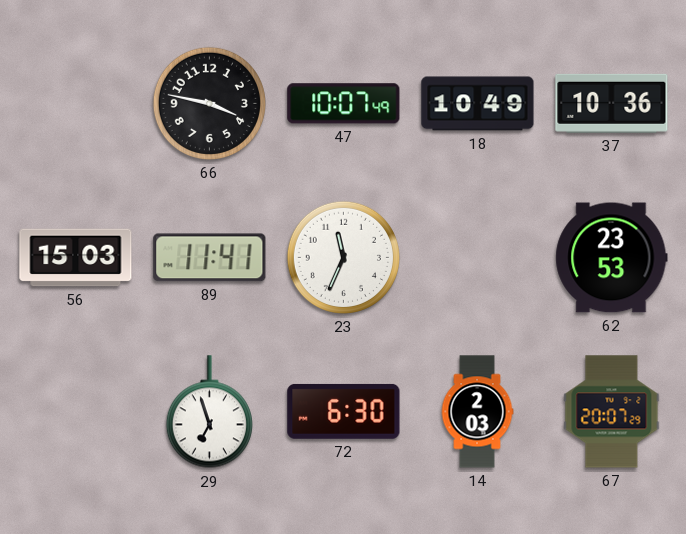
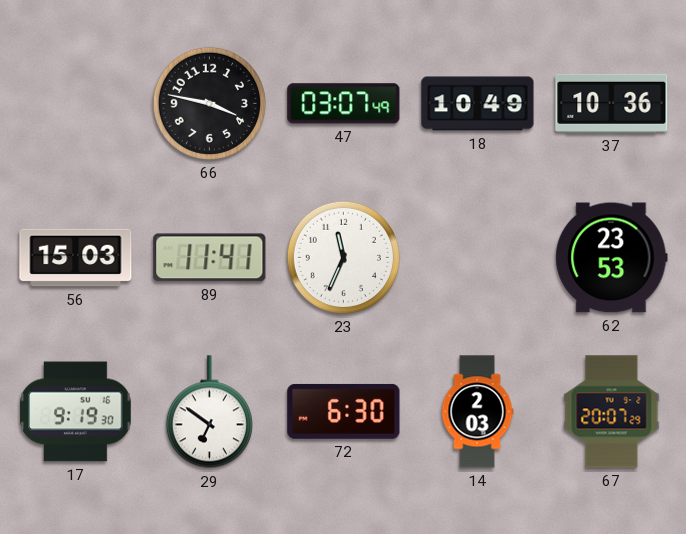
47: 10:07 -> 03:07
17: none -> 9:19
29: 6:57 -> 6:51
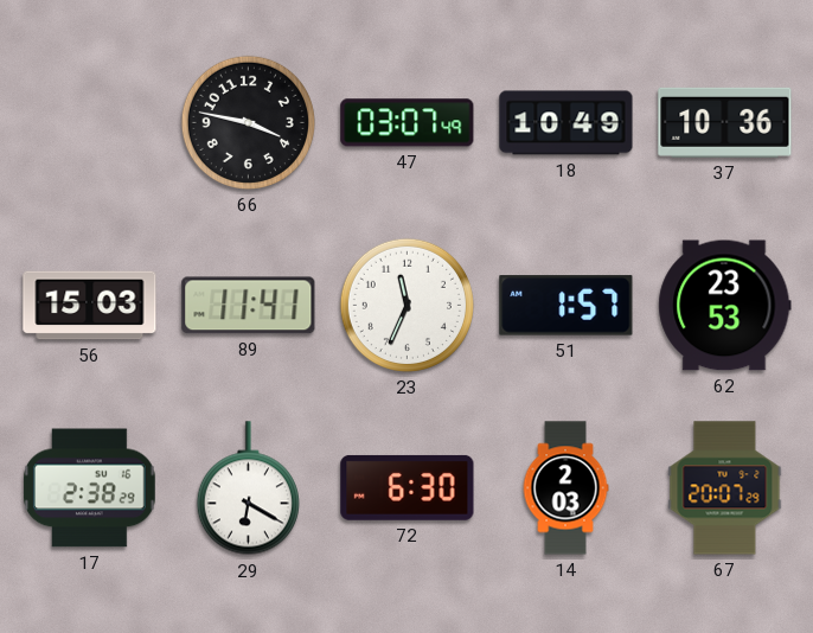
51: none -> 1:57
17: 9:19 -> 2:38
29: 6:51 -> 6:20
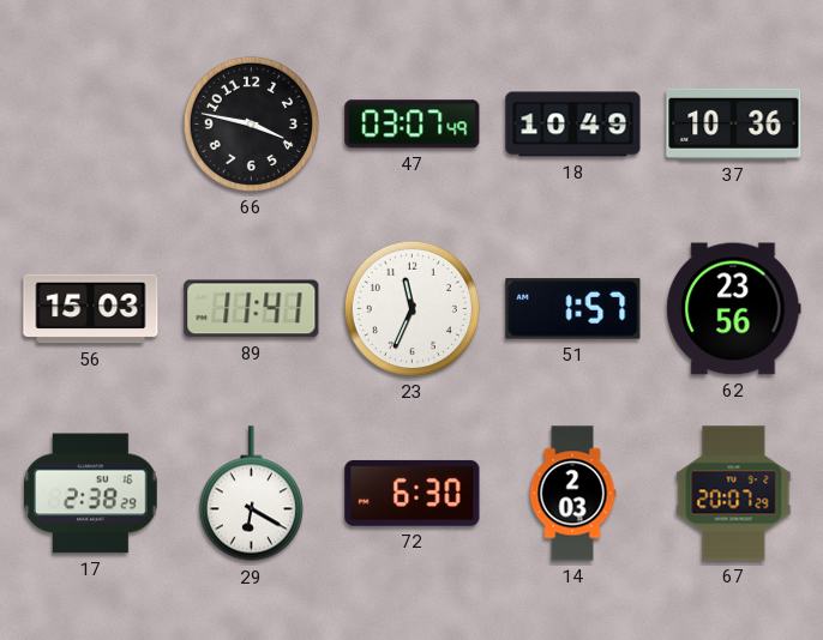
62: 23:53 -> 23:56
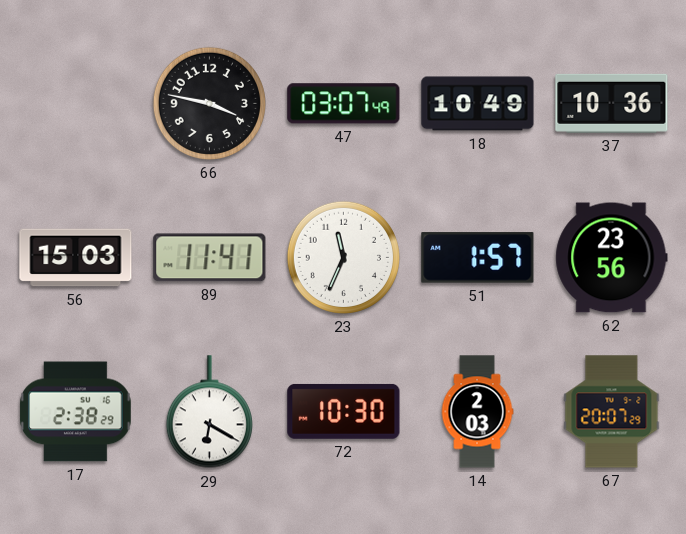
72: 6:30 -> 10:30
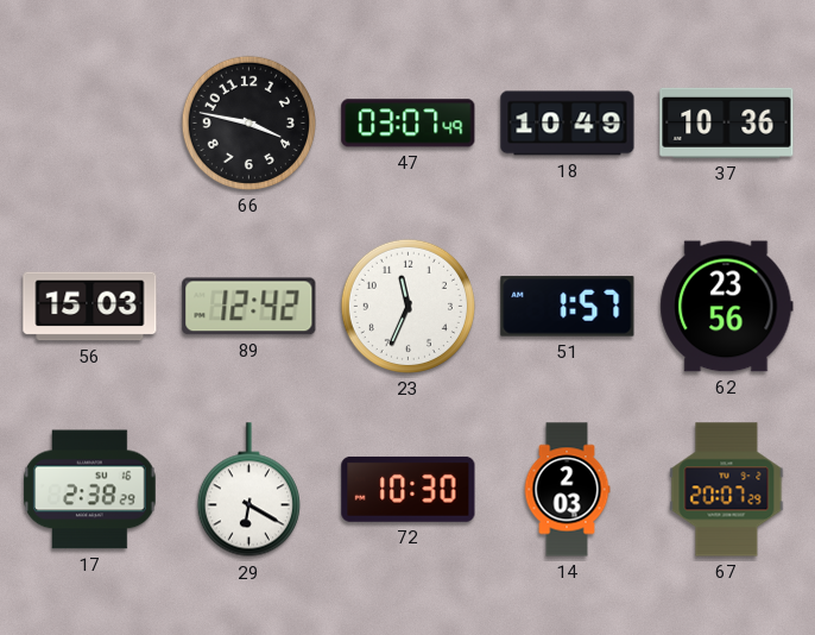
89: 11:41 -> 12:42
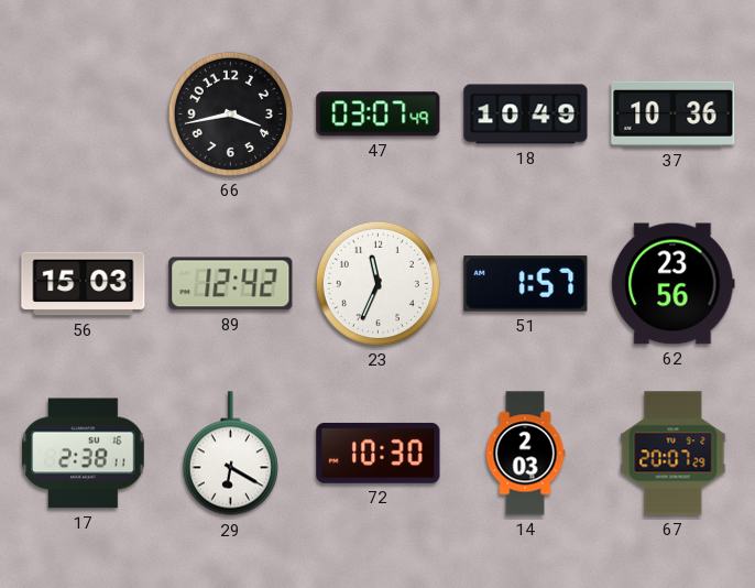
66: 3:47 -> 3:43
17: 2:38:29 -> 2:38:11
